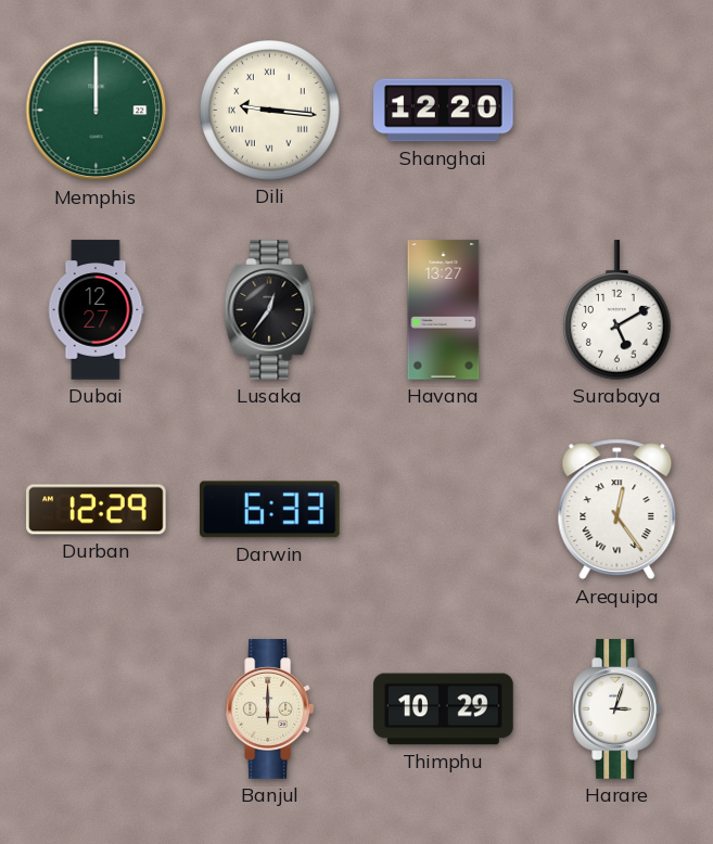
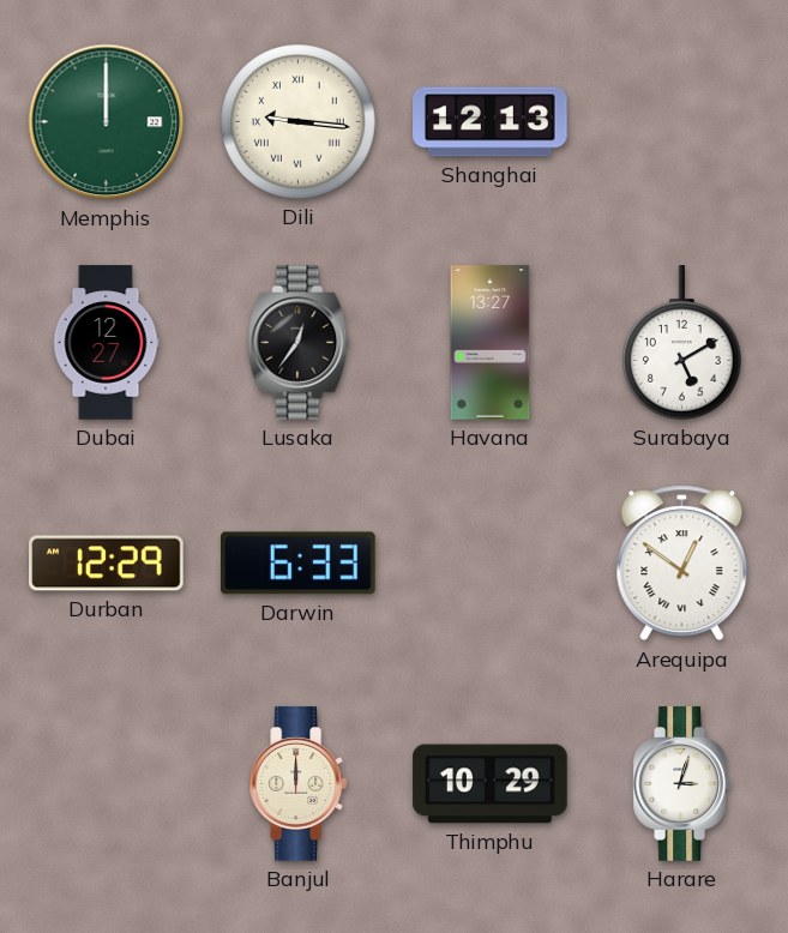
Shanghai: 12:20 -> 12:13
Arequipa: 12:24 -> 12:51
Banjul: 6:00 -> 12:00
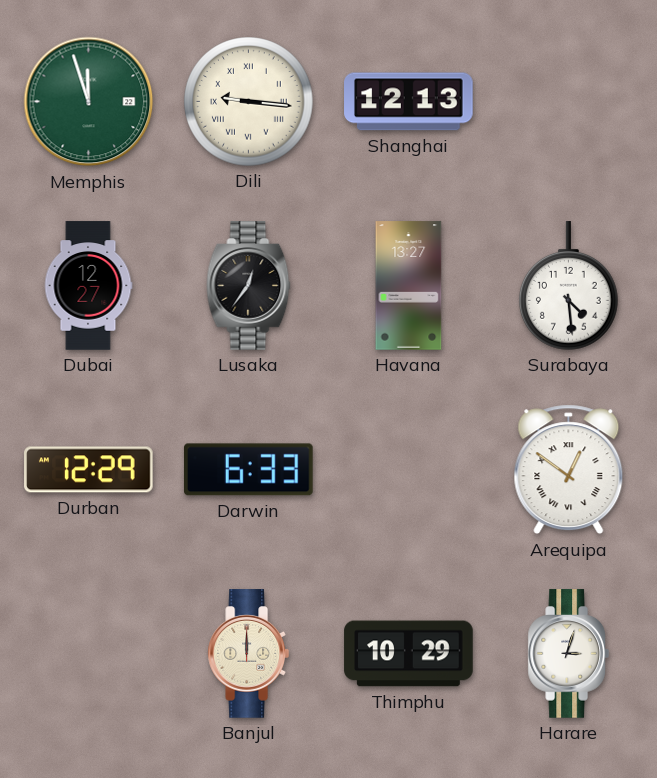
Memphis: 12:00 -> 11:57
Surabaya: 5:10 -> 4:29
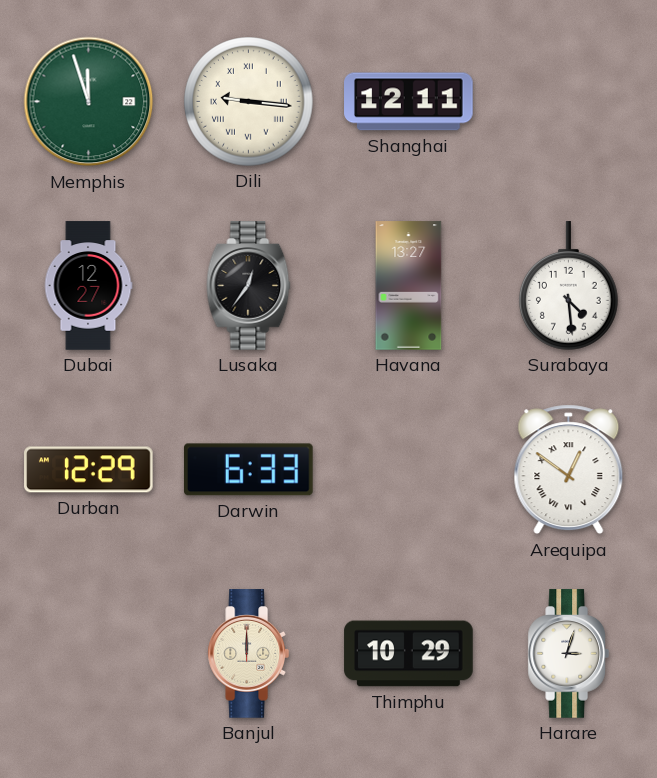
Shanghai: 12:13 -> 12:11
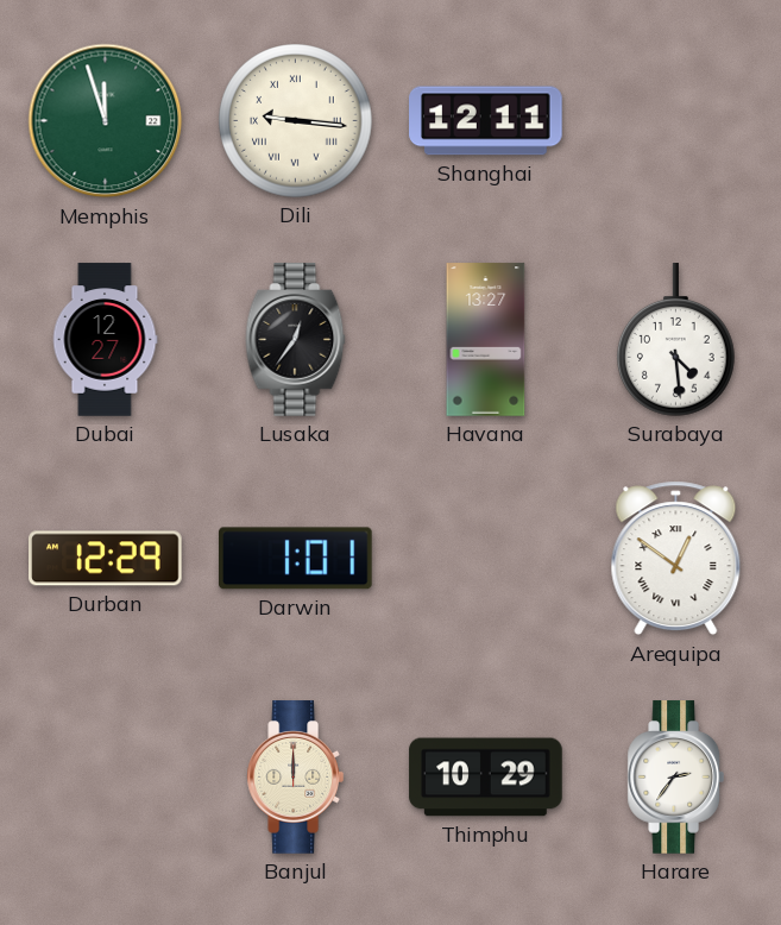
Darwin: 6:33 -> 1:01
Harare: 3:03 -> 2:36
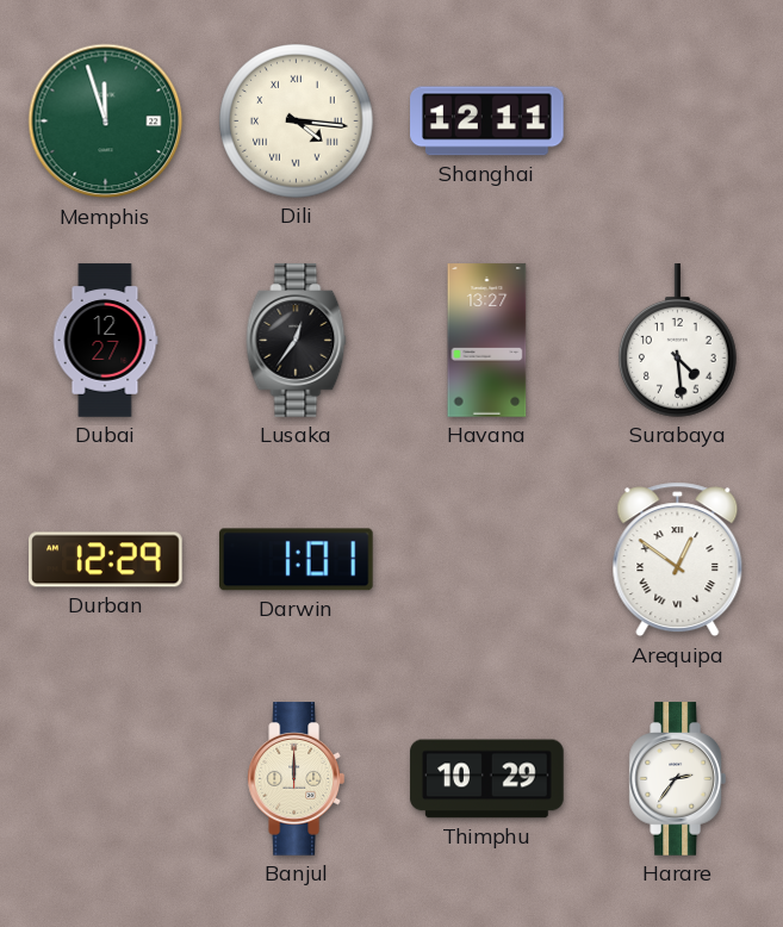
Dili: 9:16 -> 4:16
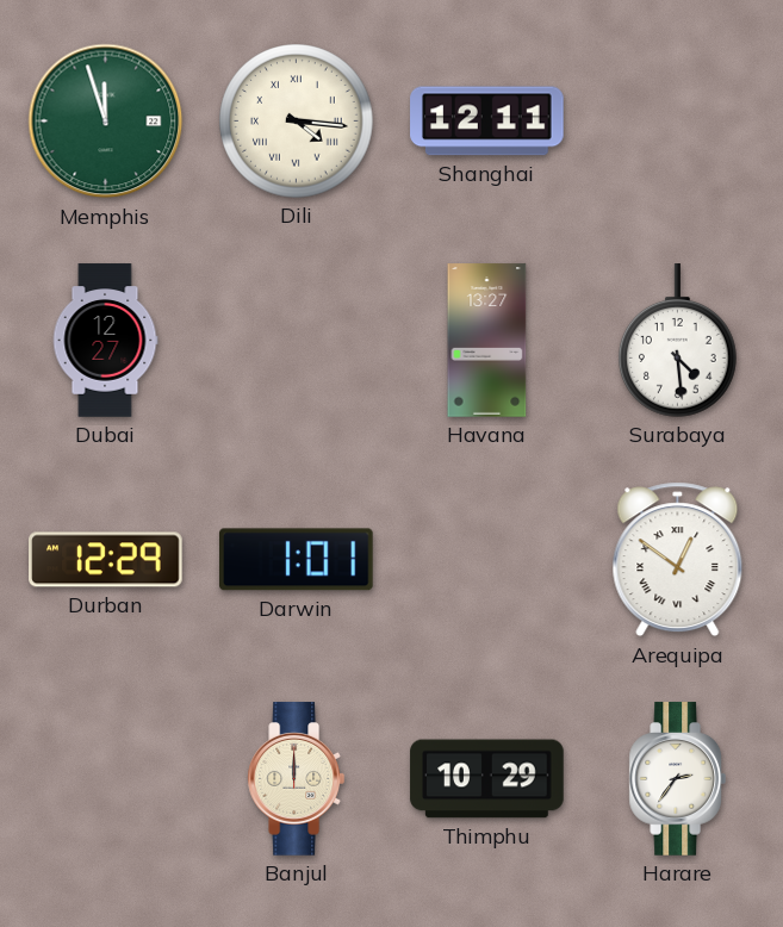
Lusaka: 12:36 -> none
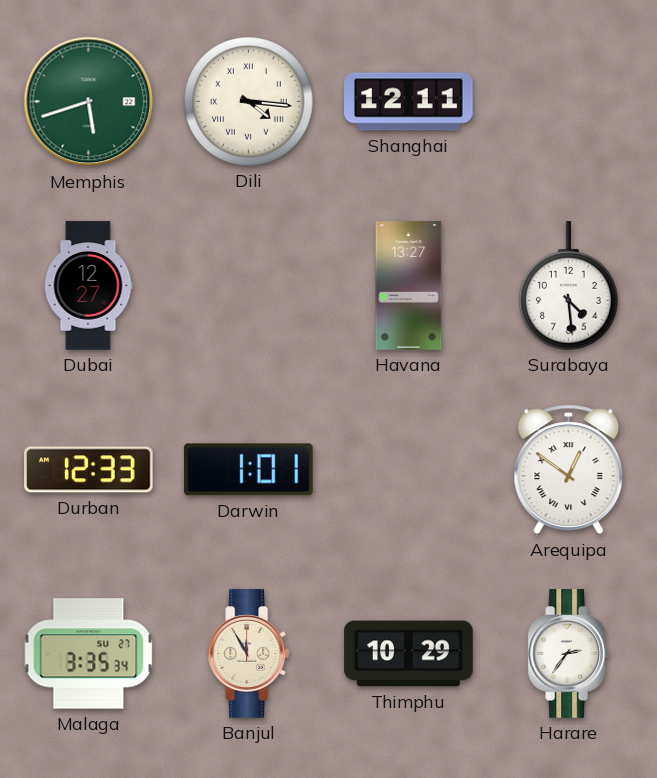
Memphis: 11:57 -> 5:42
Durban: 12:29 -> 12:33
Malaga: none -> 3:35
Banjul: 12:00 -> 11:55
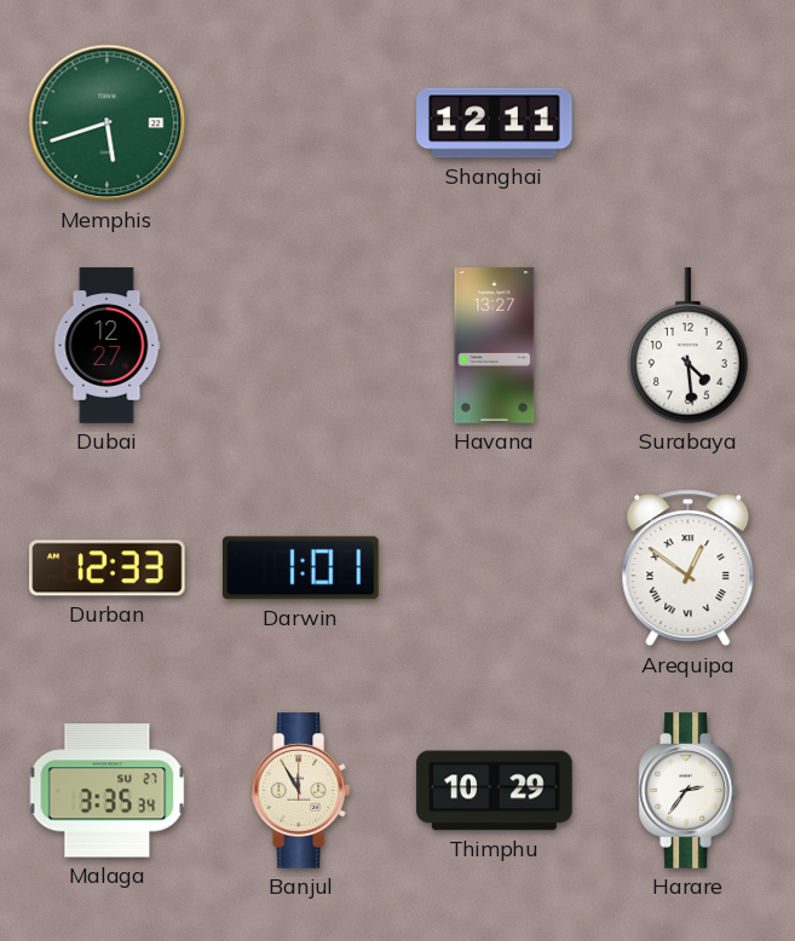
Dili: 4:16 -> none
